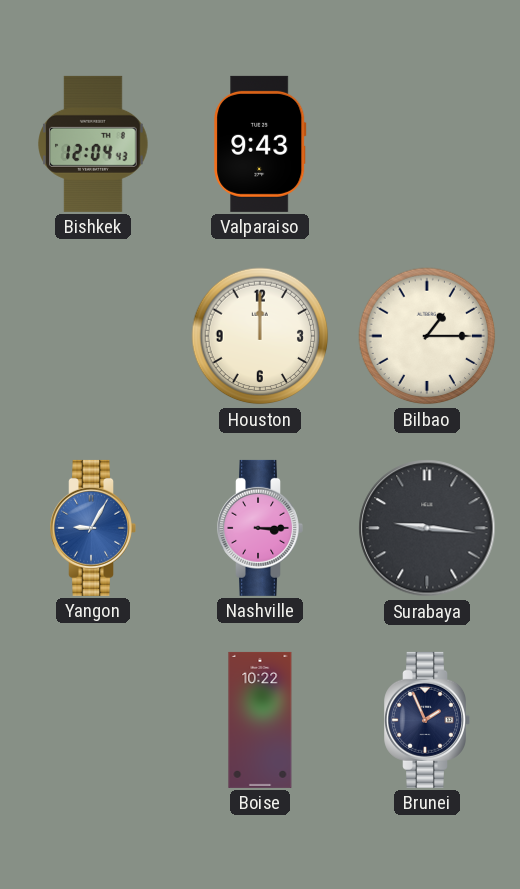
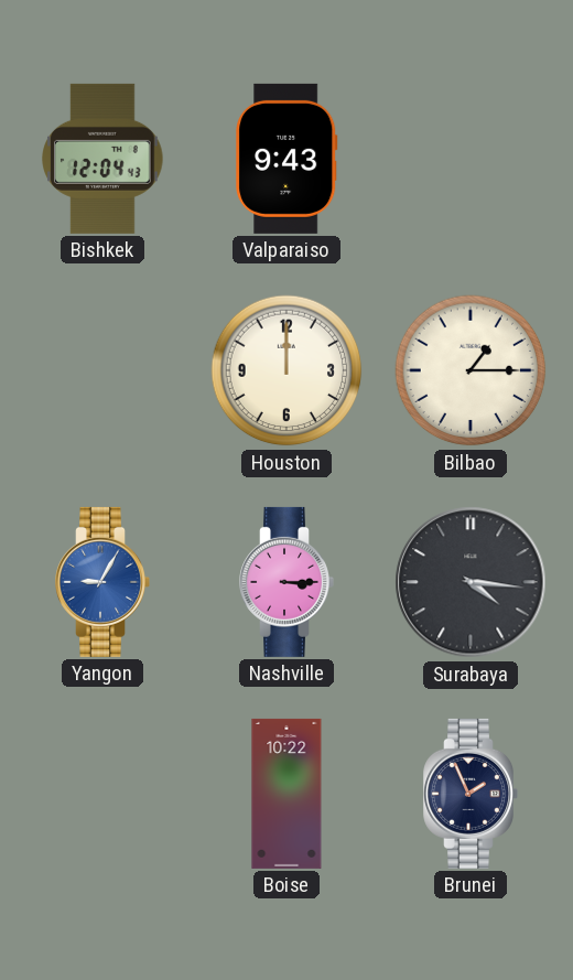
Surabaya: 9:16 -> 4:16
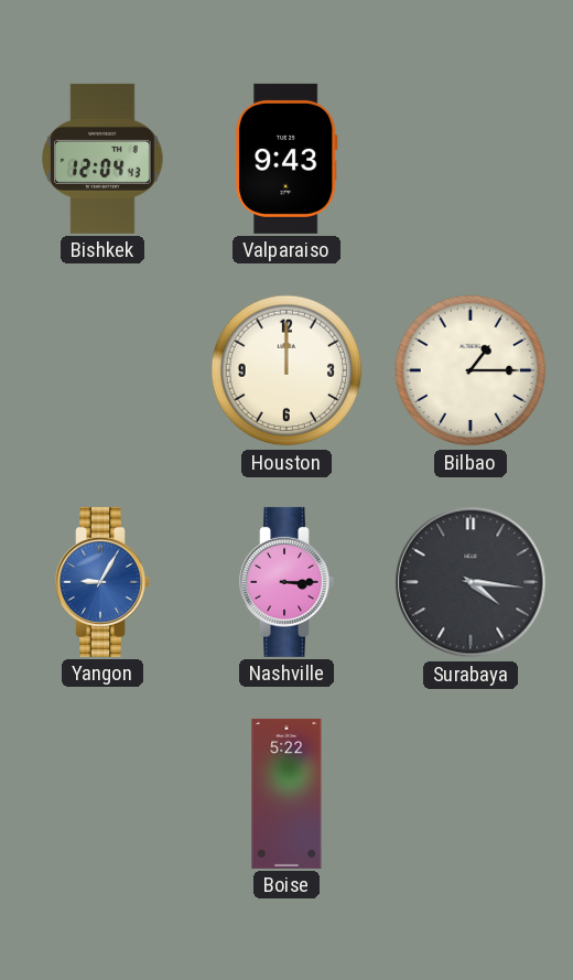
Boise: 10:22 -> 5:22
Brunei: 1:56 -> none
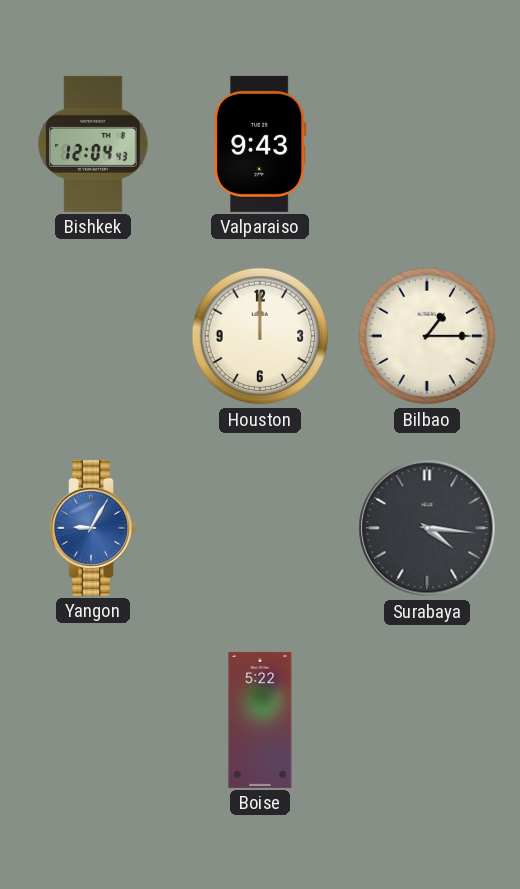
Nashville: 3:15 -> none
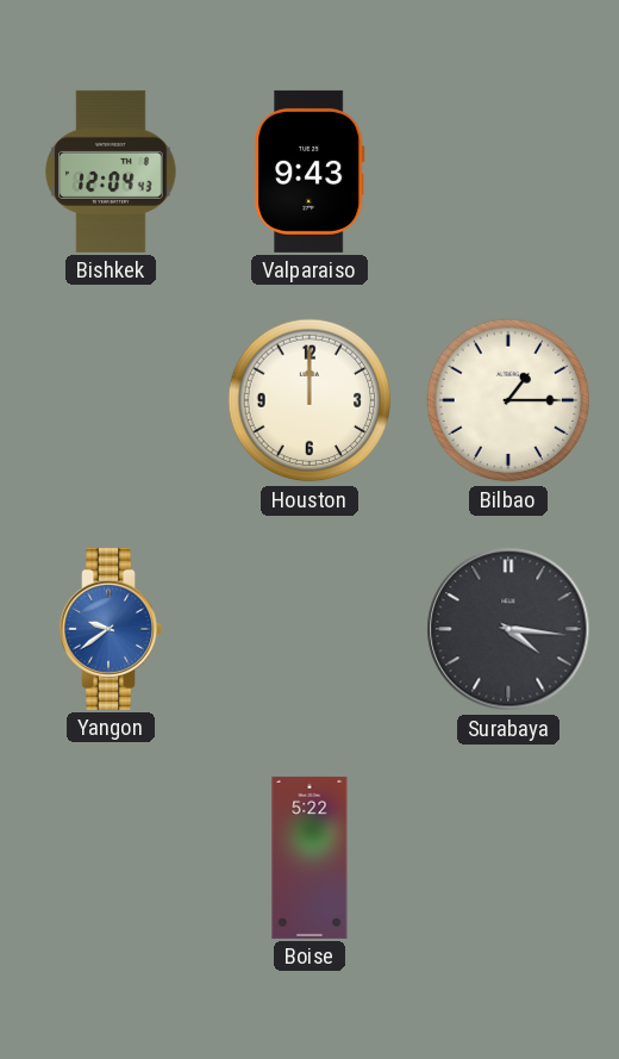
Yangon: 9:05 -> 9:39
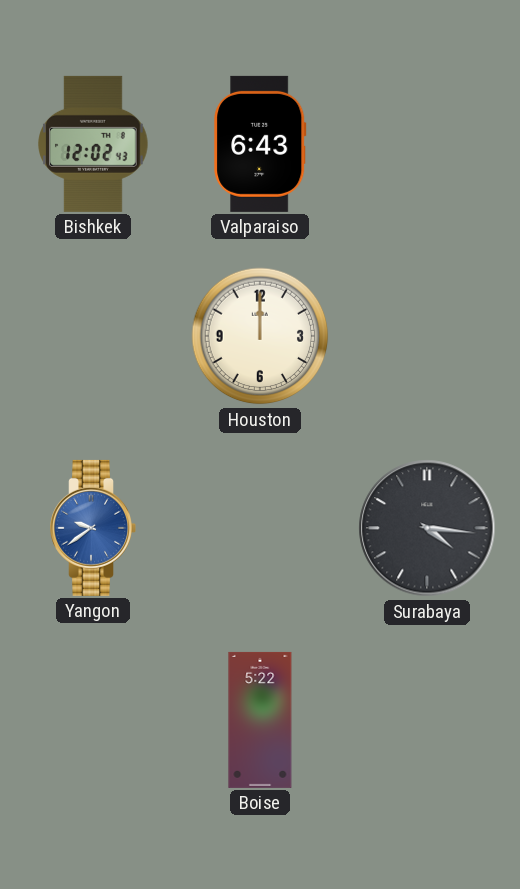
Bishkek: 12:04 -> 12:02
Valparaiso: 9:43 -> 6:43
Bilbao: 1:15 -> none
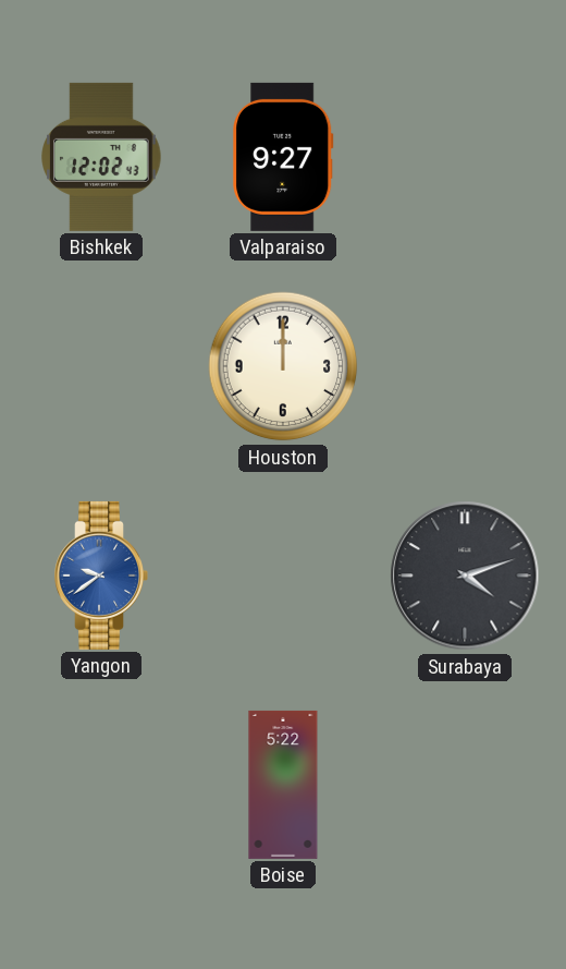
Valparaiso: 6:43 -> 9:27
Surabaya: 4:16 -> 4:12
